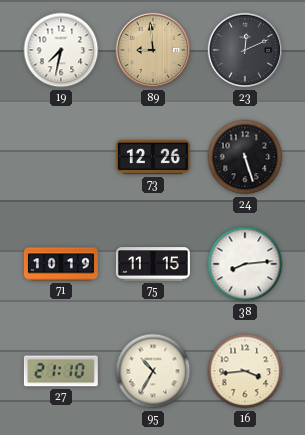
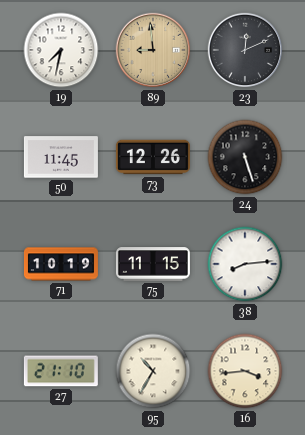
50: none -> 11:45
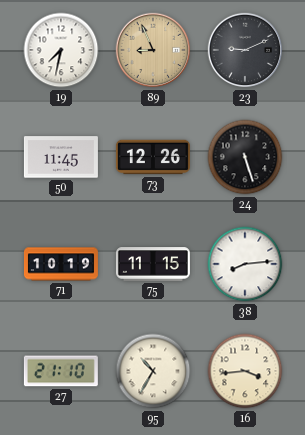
89: 8:59 -> 8:56
23: 12:11 -> 9:11
